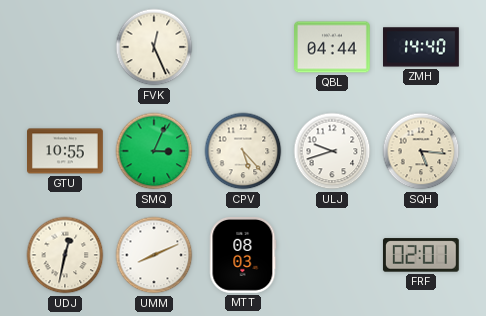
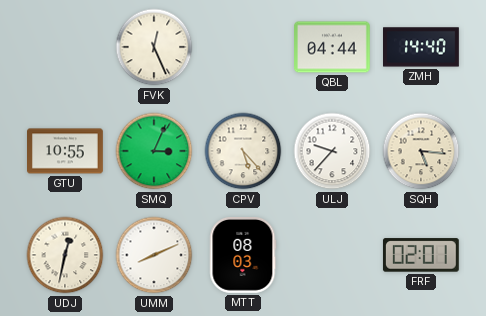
ULJ: 9:42 -> 9:37
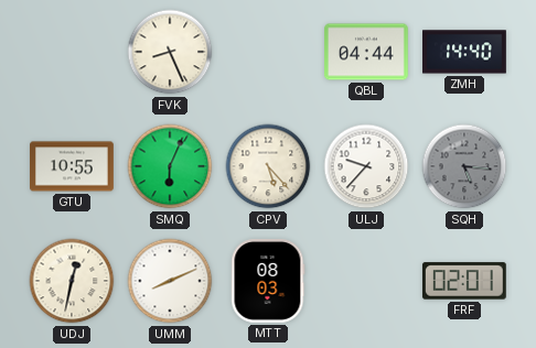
FVK: 12:26 -> 8:26
SMQ: 3:04 -> 6:04
SQH dial: cream -> grey
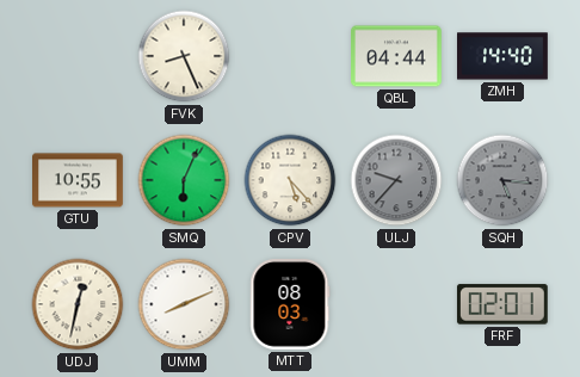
ULJ dial: white -> grey
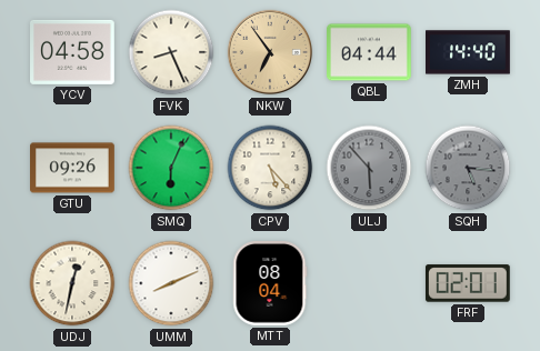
YCV: none -> 04:58
NKW: none -> 6:54
GTU: 10:55 -> 09:26
ULJ: 9:37 -> 5:53
MTT: 08:03 -> 08:04
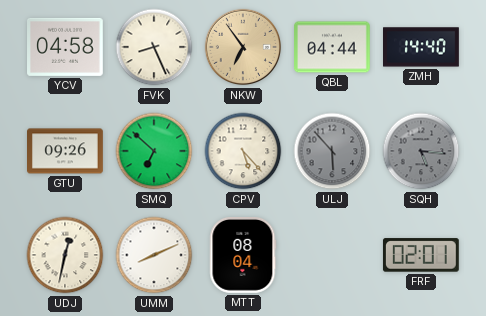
SMQ: 6:04 -> 6:52
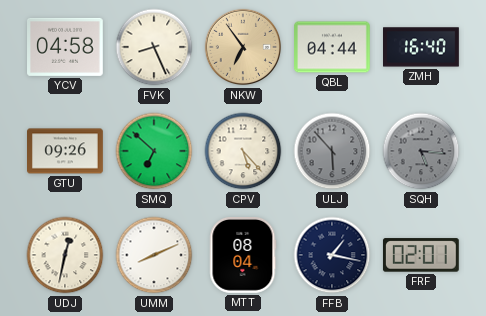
ZMH: 14:40 -> 16:40
FFB: none -> 1:17
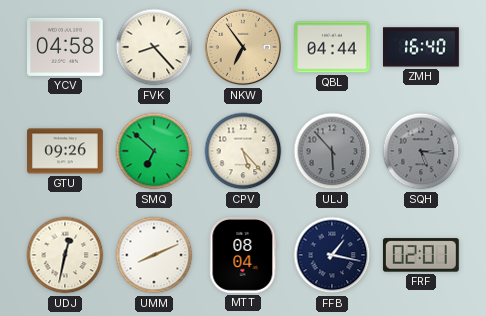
FVK: 8:26 -> 8:23
